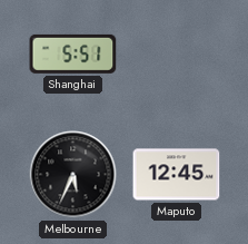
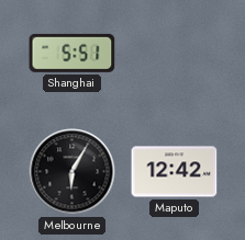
Melbourne: 5:34 -> 6:05
Maputo: 12:45 -> 12:42
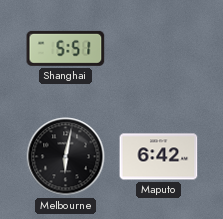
Melbourne: 6:05 -> 6:02
Maputo: 12:42 -> 6:42
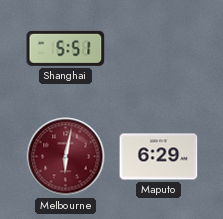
Melbourne dial: black -> burgundy
Maputo: 6:42 -> 6:29
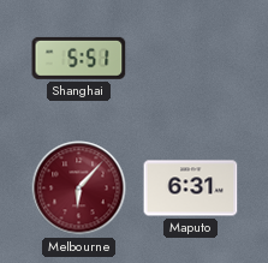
Melbourne: 6:02 -> 6:07
Maputo: 6:29 -> 6:31
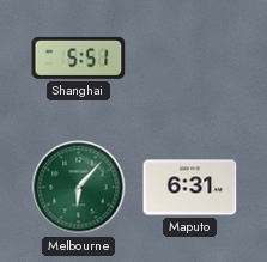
Melbourne dial: burgundy -> green
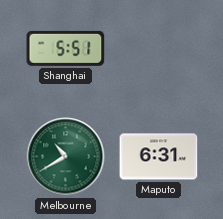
Melbourne: 6:07 -> 10:40
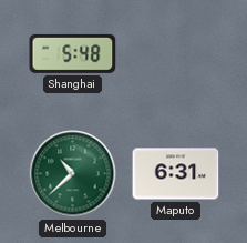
Shanghai: 5:51 -> 5:48
Melbourne: 10:40 -> 10:38
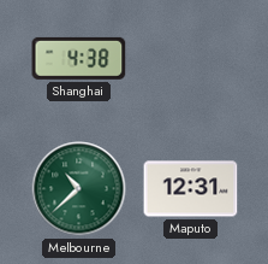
Shanghai: 5:48 -> 4:38
Maputo: 6:31 -> 12:31
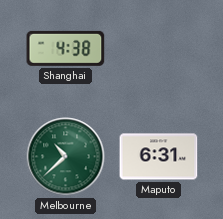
Maputo: 12:31 -> 6:31
